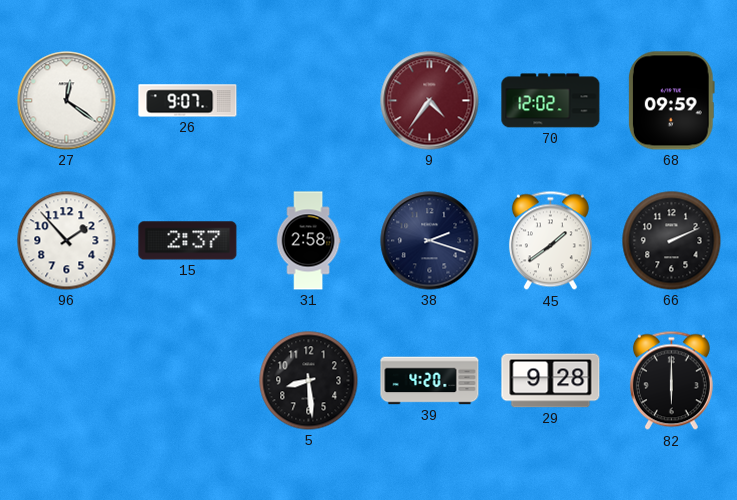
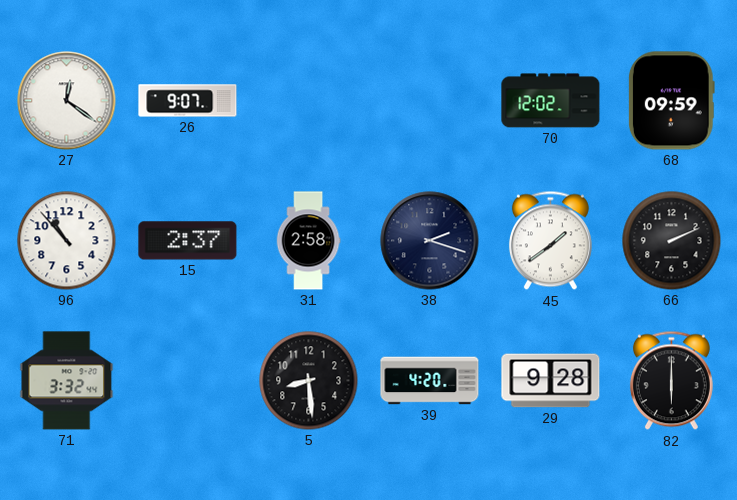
9: 4:36 -> none
96: 1:53 -> 10:53
71: none -> 3:32
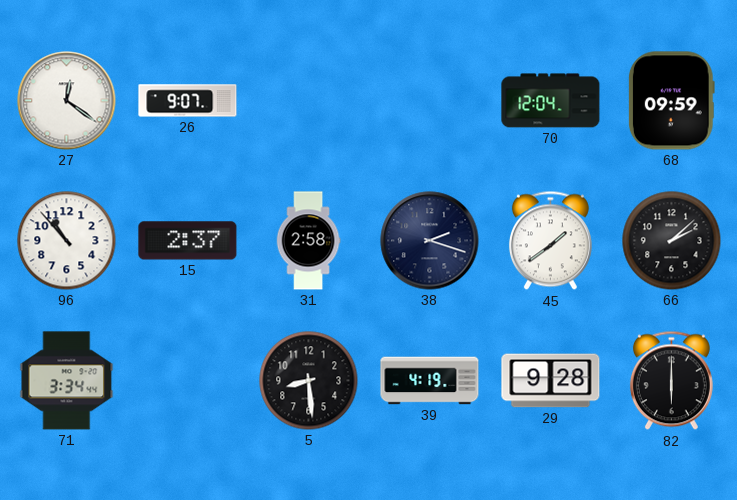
70: 12:02 -> 12:04
66: 2:11 -> 2:08
71: 3:32 -> 3:34
39: 4:20 -> 4:19
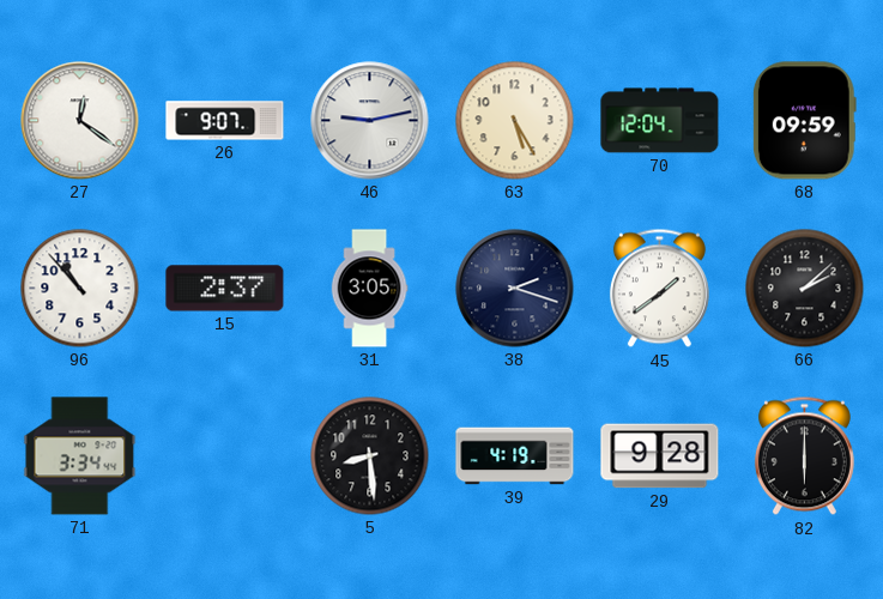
46: none -> 9:13
63: none -> 5:25
31: 2:58 -> 3:05
